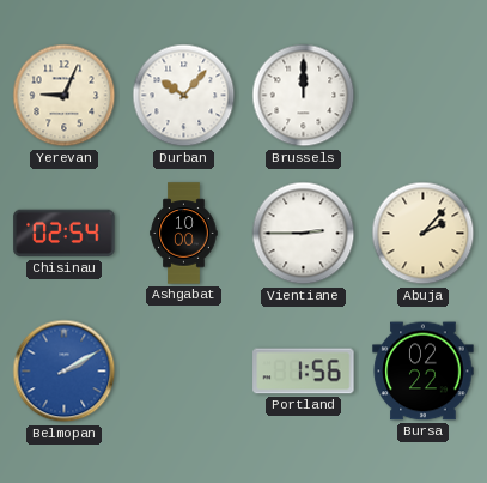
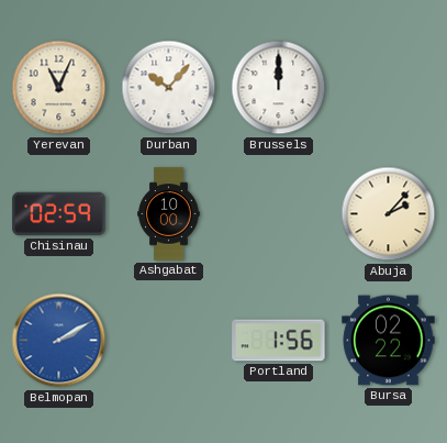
Yerevan: 9:04 -> 11:04
Chisinau: 02:54 -> 02:59
Vientiane: 2:45 -> none
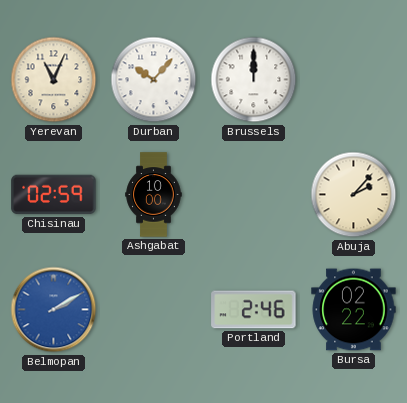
Portland: 1:56 -> 2:46
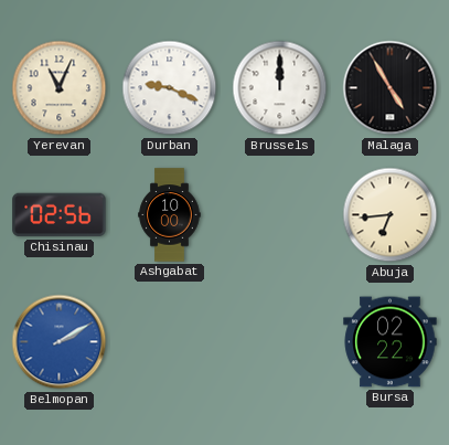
Durban: 10:07 -> 9:19
Malaga: none -> 4:55
Chisinau: 02:59 -> 02:56
Abuja: 2:07 -> 6:44
Portland: 2:46 -> none
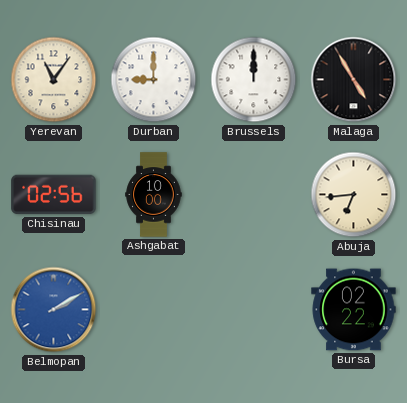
Yerevan: 11:04 -> 11:06
Durban: 9:19 -> 9:00
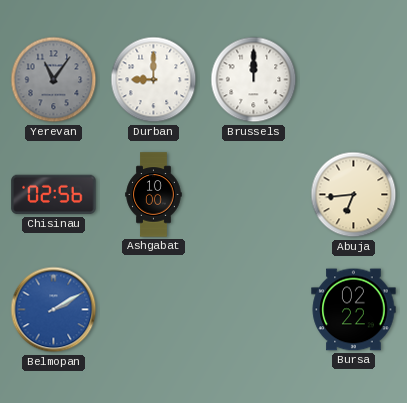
Yerevan dial: cream -> grey
Malaga: 4:55 -> none
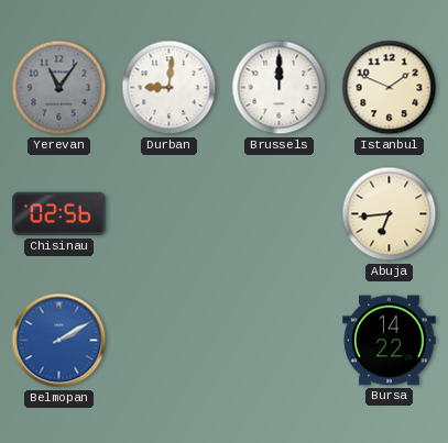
Durban: 9:00 -> 9:01
Istanbul: none -> 1:49
Ashgabat: 10:00 -> none
Bursa: 02:22 -> 14:22
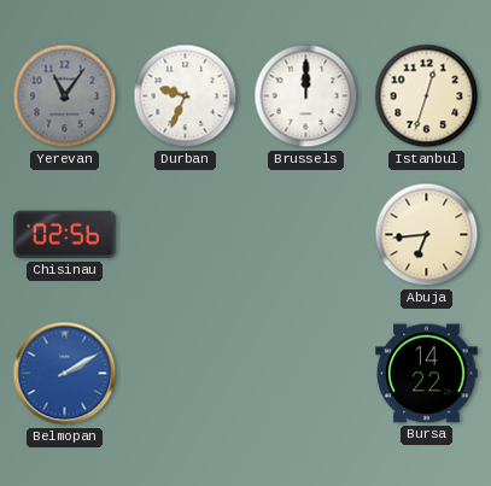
Durban: 9:01 -> 9:34
Istanbul: 1:49 -> 12:33
